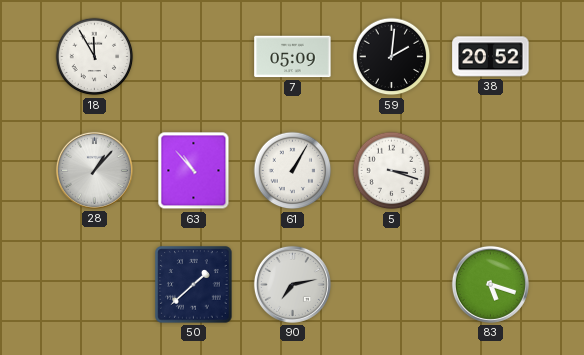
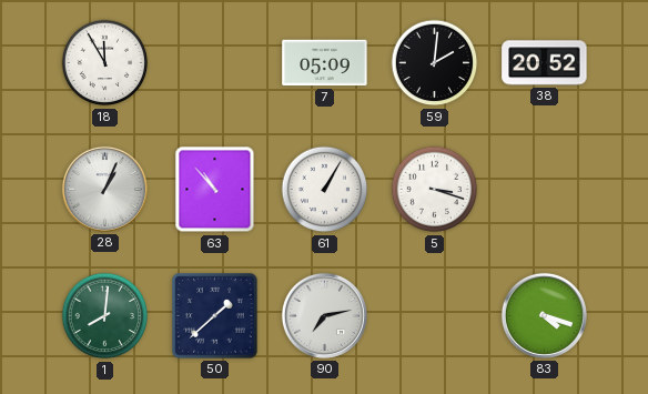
28: 1:07 -> 1:04
1: none -> 8:01
83: 5:18 -> 4:18
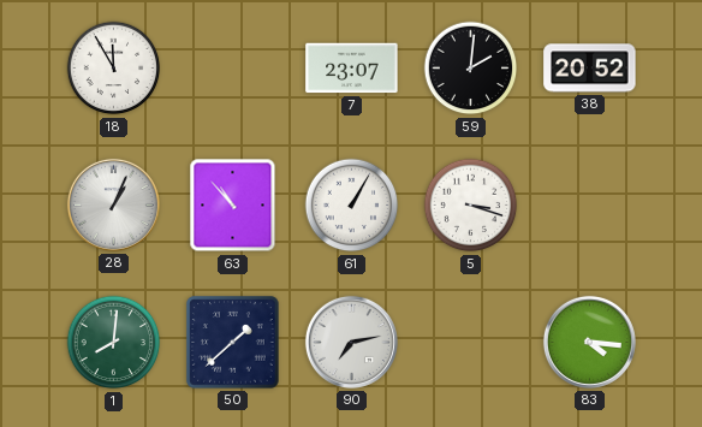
7: 05:09 -> 23:07
83: 4:18 -> 4:16
